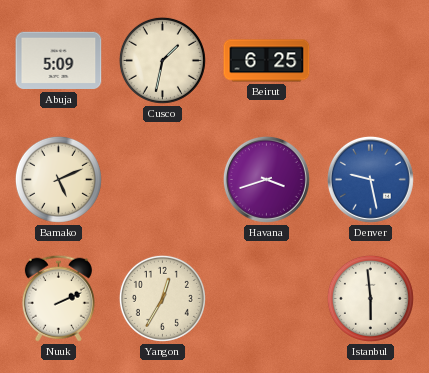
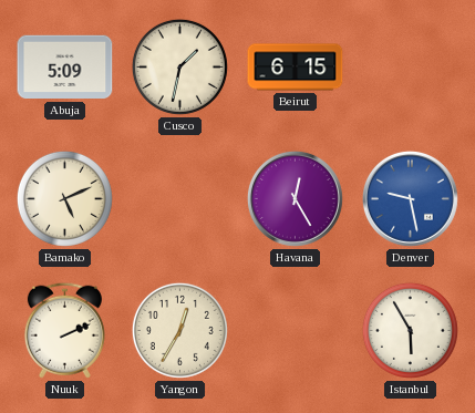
Beirut: 6:25 -> 6:15
Havana: 3:42 -> 12:25
Istanbul: 5:59 -> 5:55
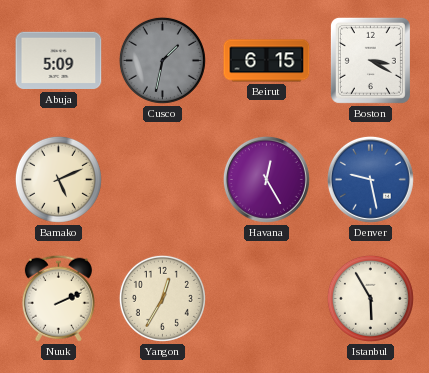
Cusco dial: cream -> grey
Boston: none -> 3:20
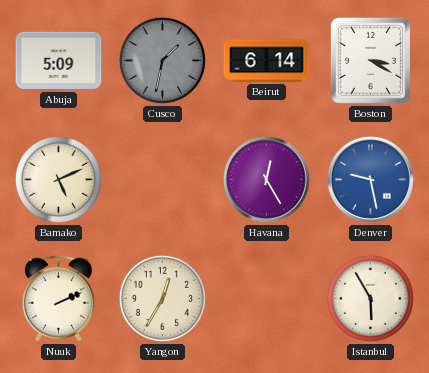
Beirut: 6:15 -> 6:14
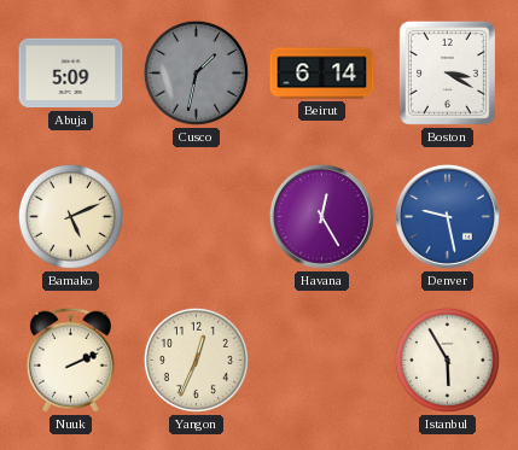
Yangon: 12:35 -> 12:34
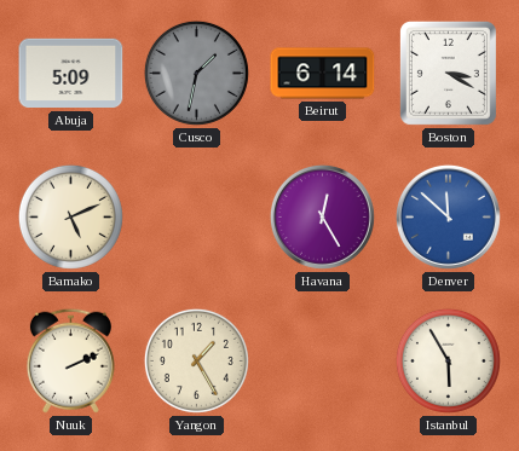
Denver: 9:28 -> 11:52
Yangon: 12:34 -> 1:25
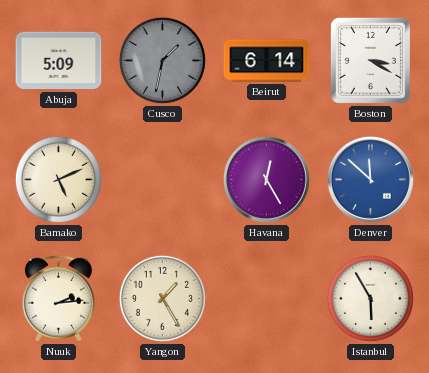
Nuuk: 2:11 -> 2:14
